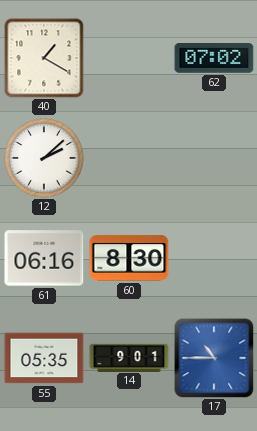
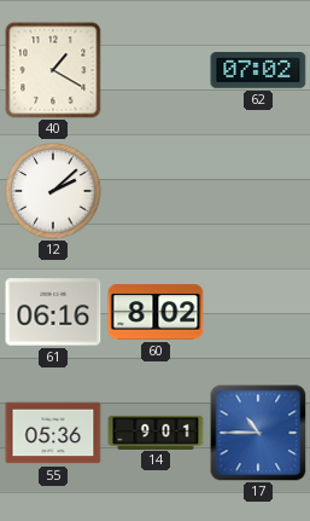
60: 8:30 -> 8:02
55: 05:35 -> 05:36
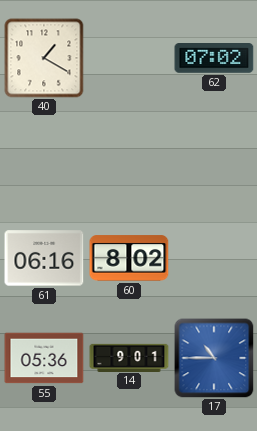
12: 2:08 -> none
